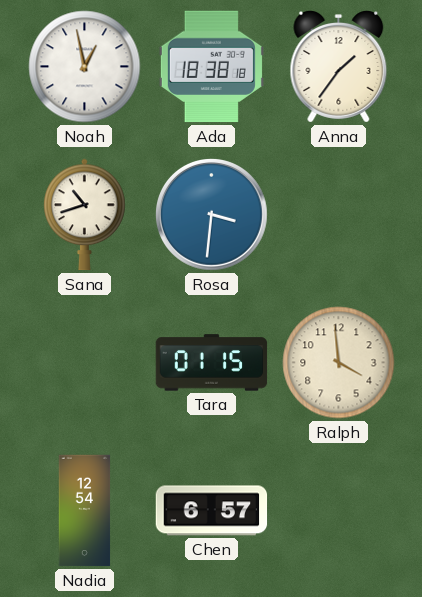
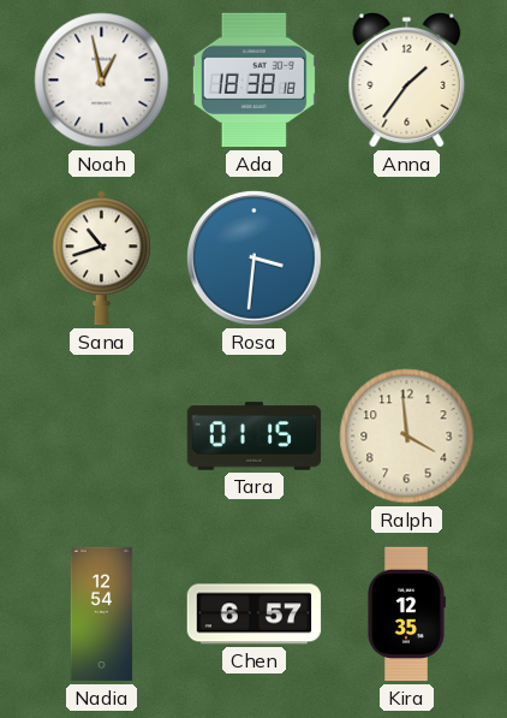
Kira: none -> 12:35
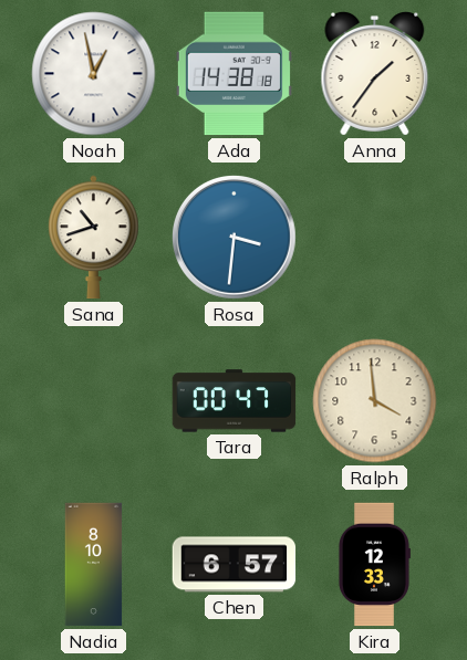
Ada: 18:38 -> 14:38
Tara: 01:15 -> 00:47
Nadia: 12:54 -> 8:10
Kira: 12:35 -> 12:33
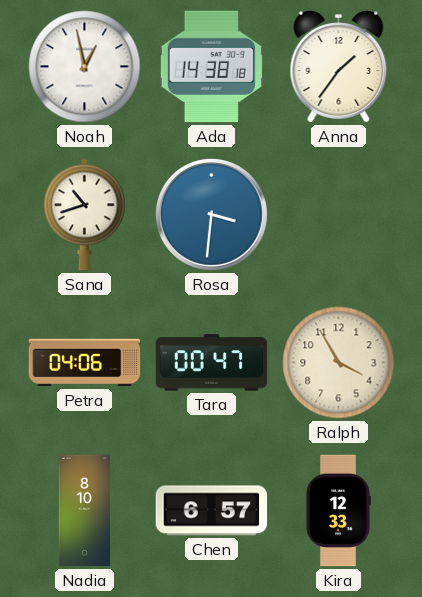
Petra: none -> 04:06
Ralph: 3:59 -> 3:55
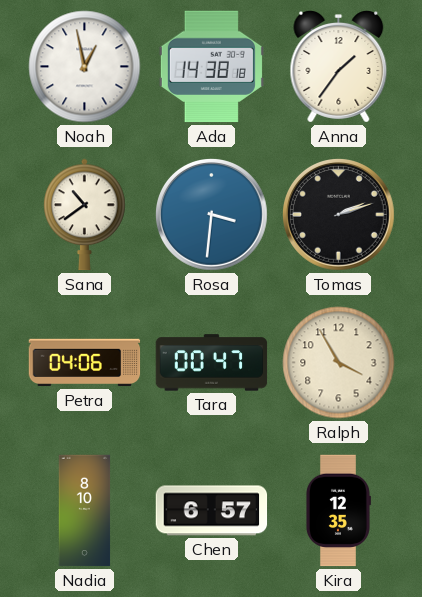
Sana: 10:42 -> 10:39
Tomas: none -> 2:12
Kira: 12:33 -> 12:35
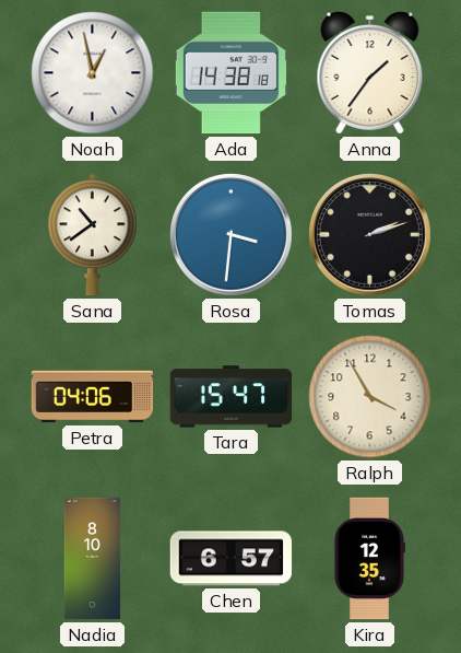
Tara: 00:47 -> 15:47
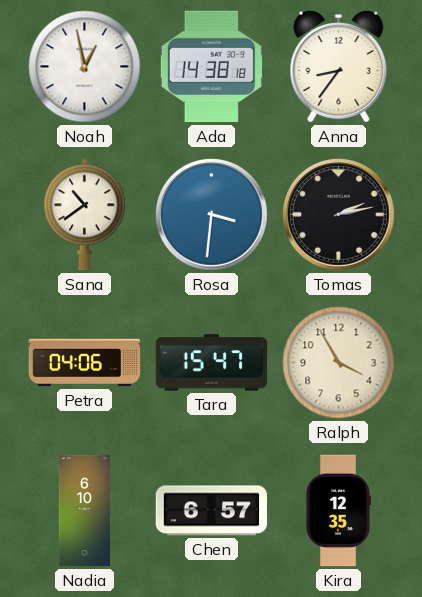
Anna: 1:36 -> 8:36
Tomas: 2:12 -> 2:13
Nadia: 8:10 -> 6:10
